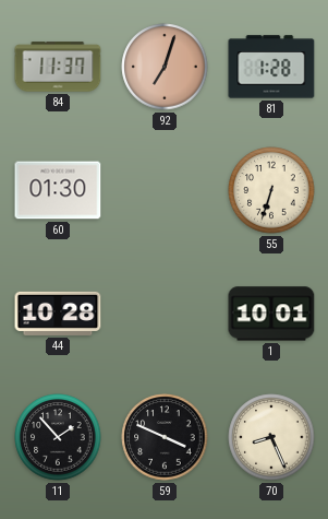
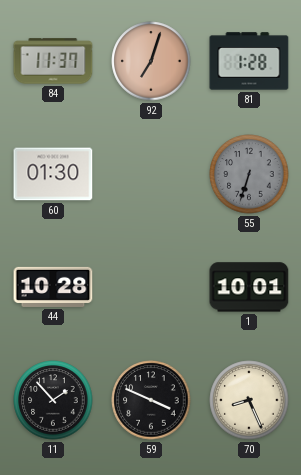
55 dial: cream -> grey
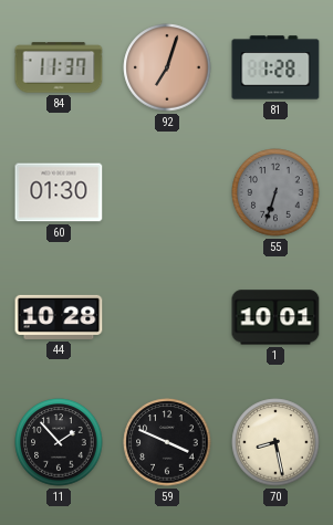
70: 8:26 -> 8:28
